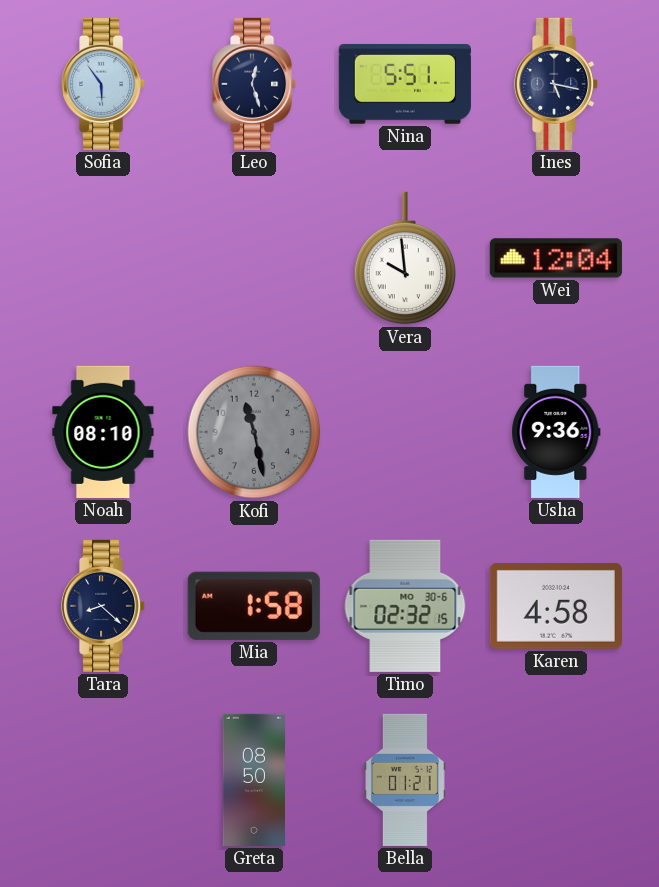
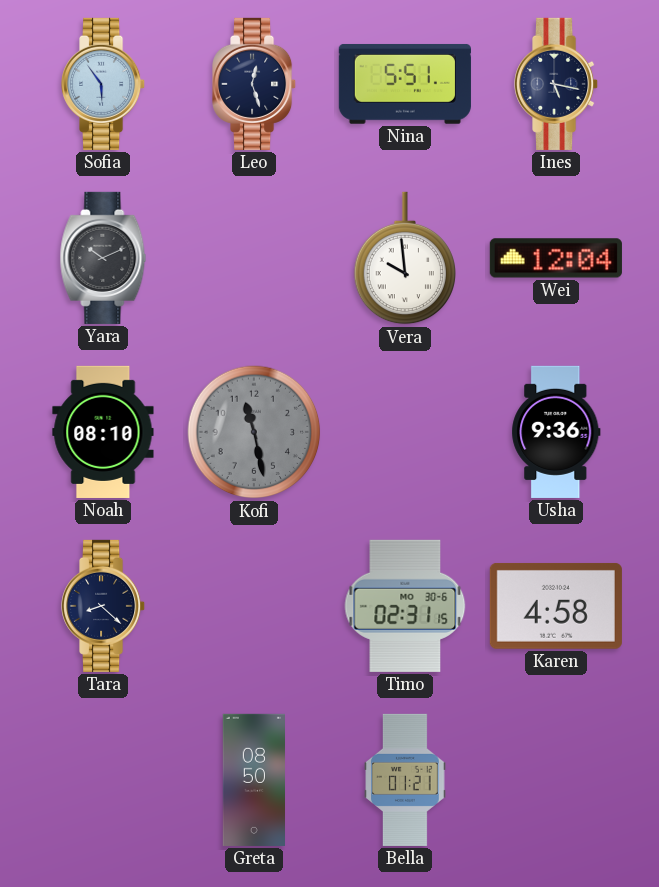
Yara: none -> 10:11
Mia: 1:58 -> none
Timo: 02:32 -> 02:31
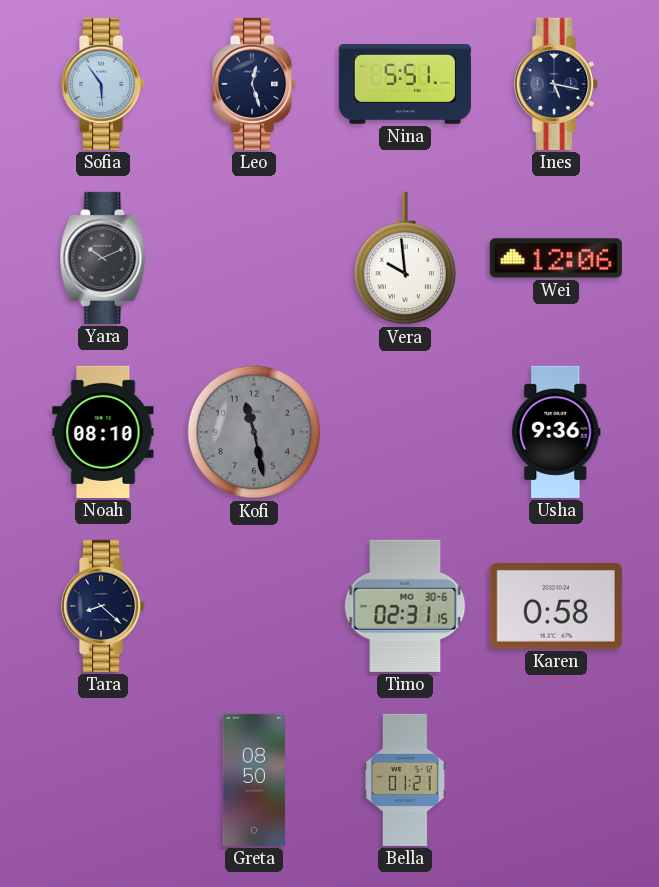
Wei: 12:04 -> 12:06
Karen: 4:58 -> 0:58
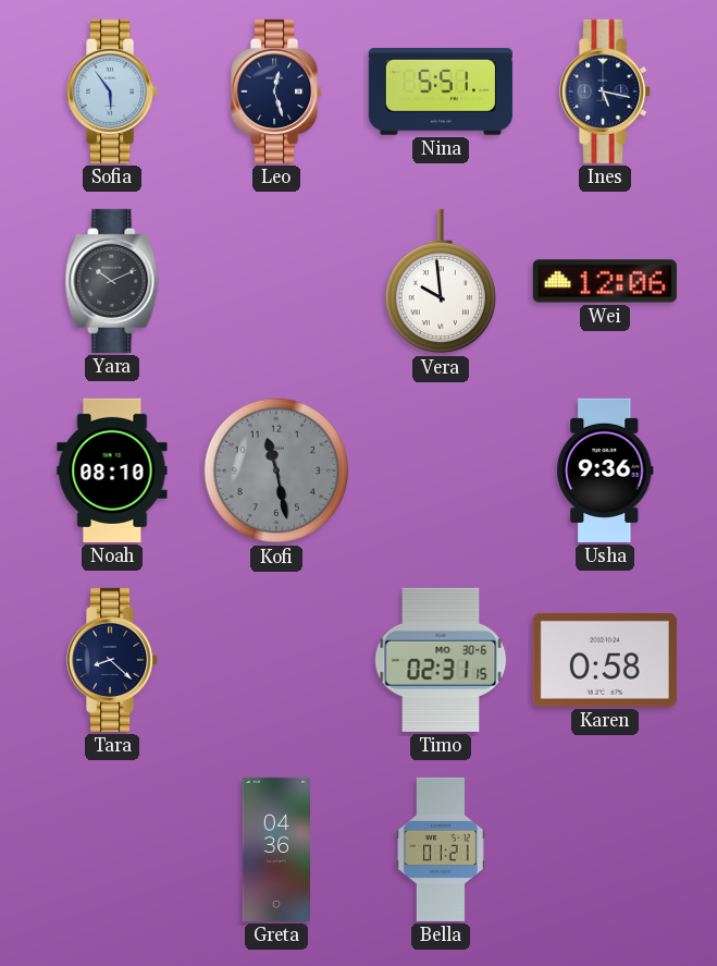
Greta: 08:50 -> 04:36
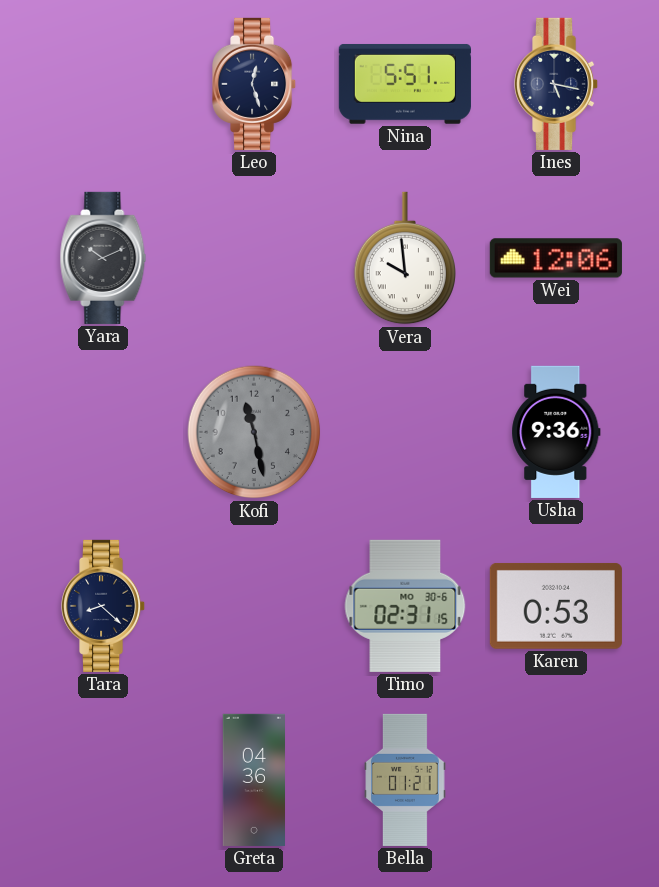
Sofia: 5:54 -> none
Noah: 08:10 -> none
Karen: 0:58 -> 0:53
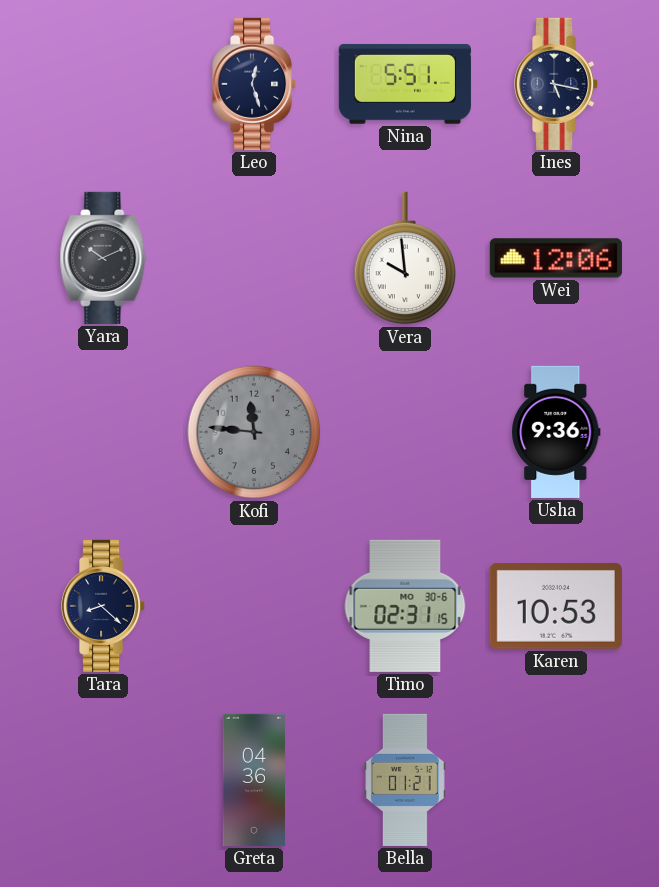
Kofi: 11:28 -> 11:46
Karen: 0:53 -> 10:53
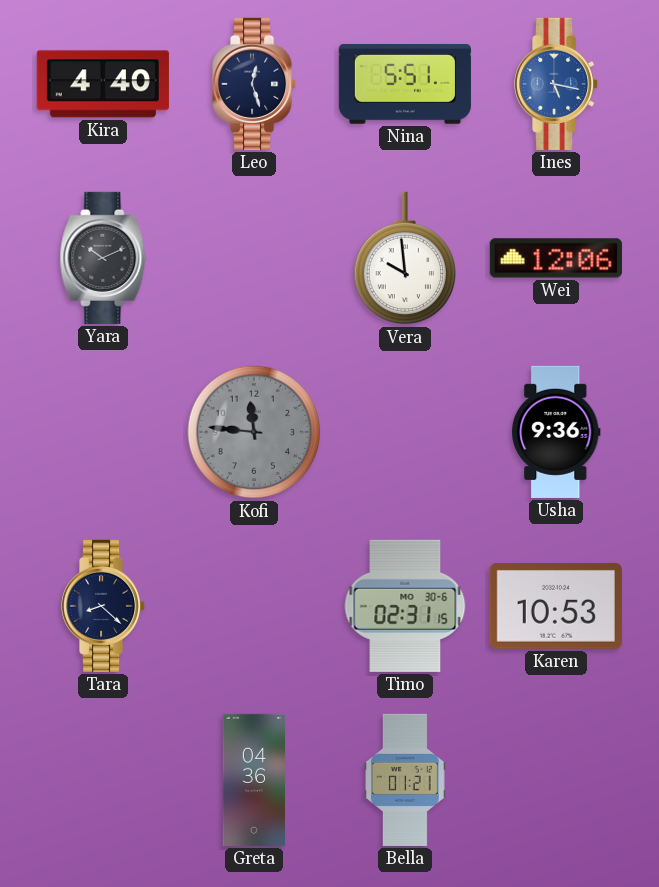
Kira: none -> 4:40
Ines dial: navy -> blue
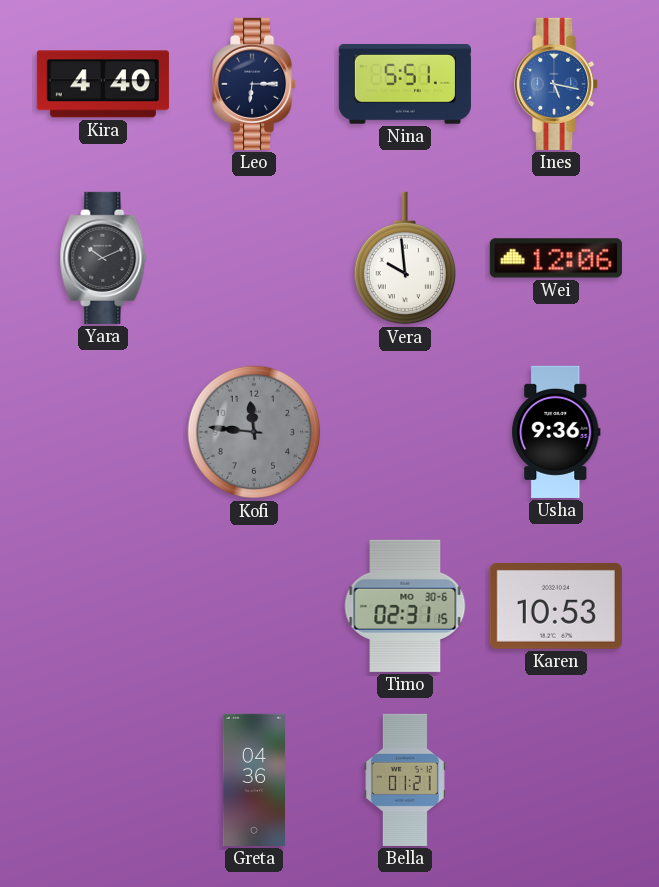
Leo: 12:27 -> 6:15
Tara: 8:22 -> none
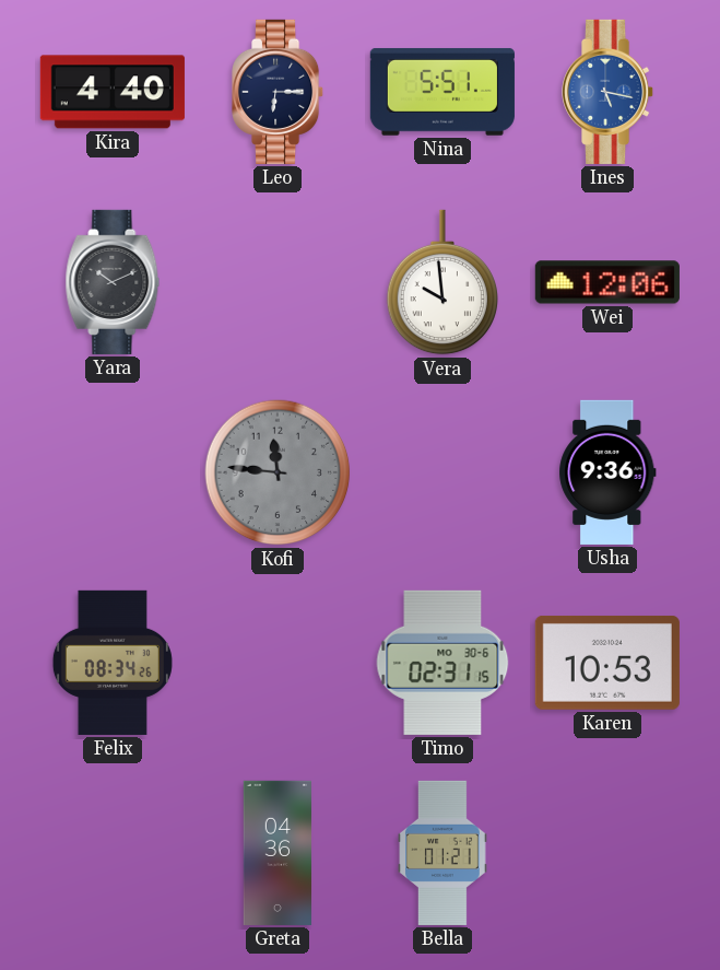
Felix: none -> 08:34
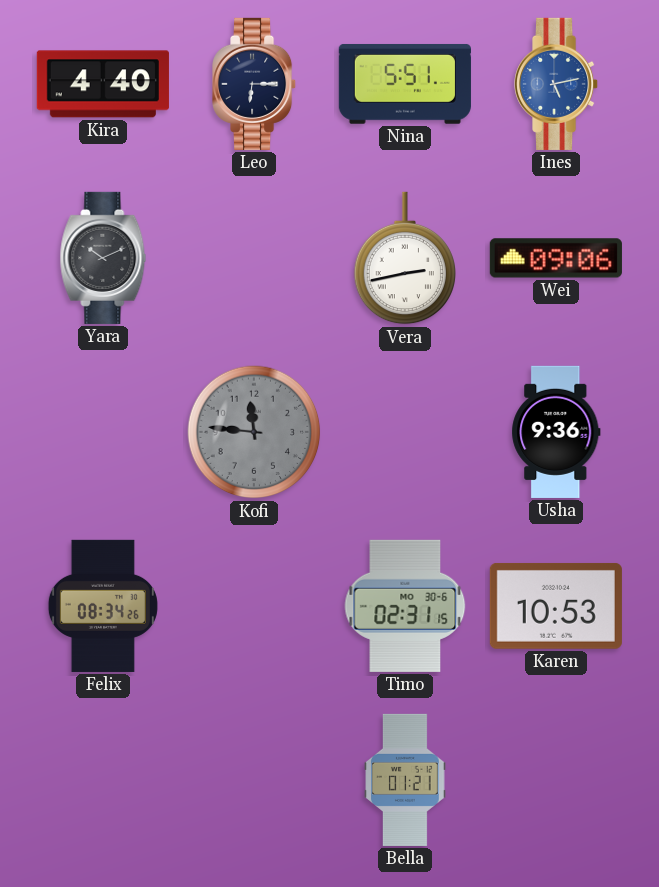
Ines: 5:17 -> 5:13
Vera: 9:59 -> 2:43
Wei: 12:06 -> 09:06
Greta: 04:36 -> none
